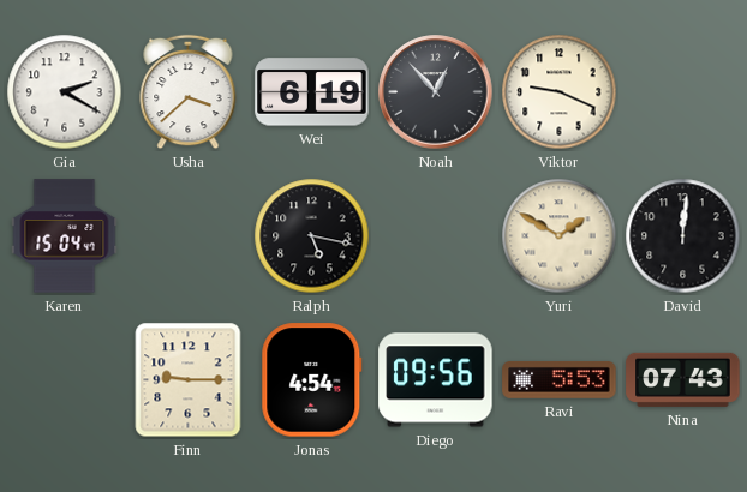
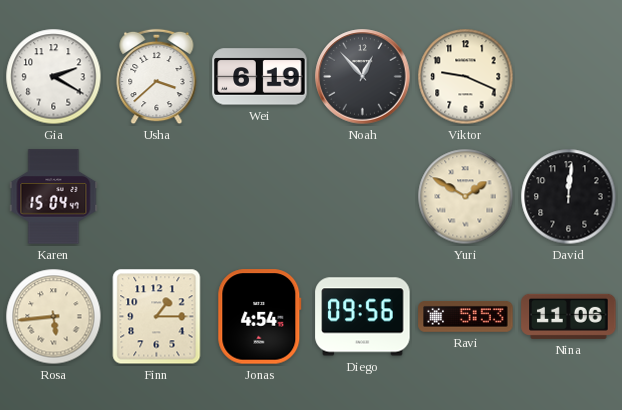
Ralph: 5:17 -> none
Rosa: none -> 5:44
Finn: 9:15 -> 1:15
Nina: 07:43 -> 11:06
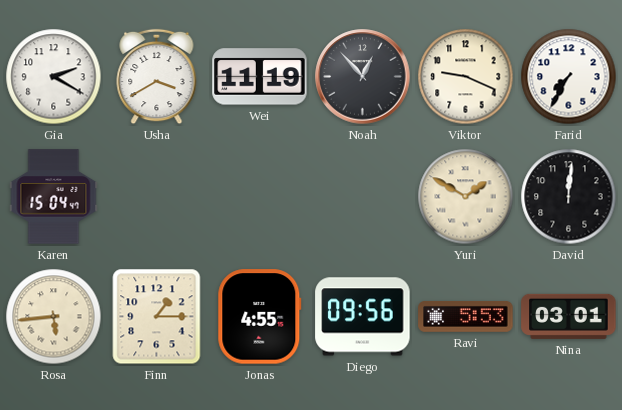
Usha: 3:38 -> 3:40
Wei: 6:19 -> 11:19
Farid: none -> 7:35
Jonas: 4:54 -> 4:55
Nina: 11:06 -> 03:01
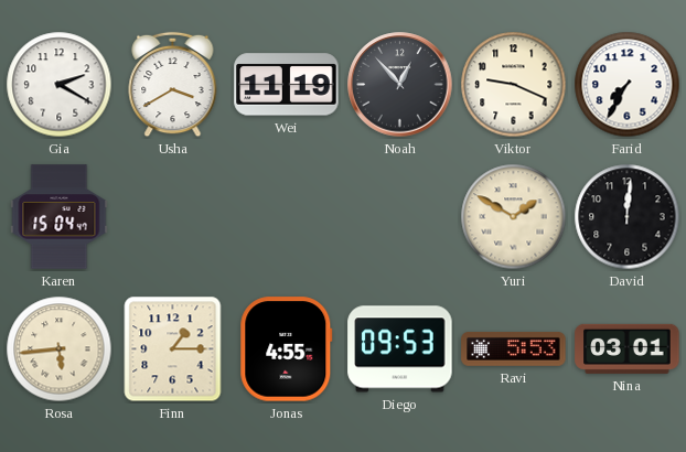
Diego: 09:56 -> 09:53
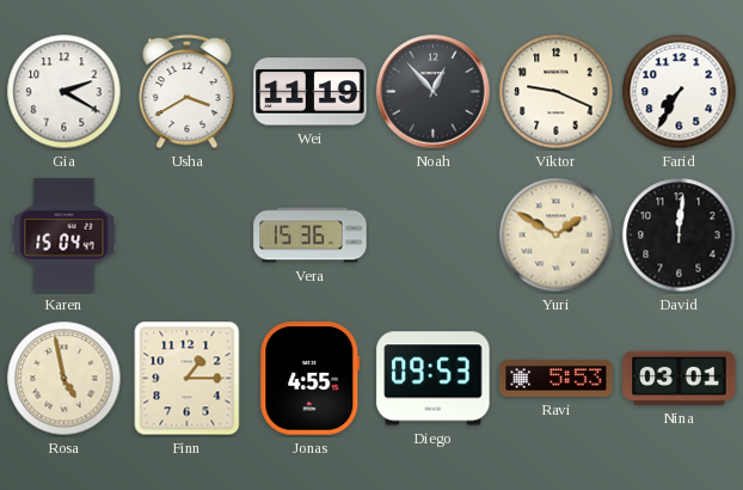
Vera: none -> 15:36
Rosa: 5:44 -> 4:58
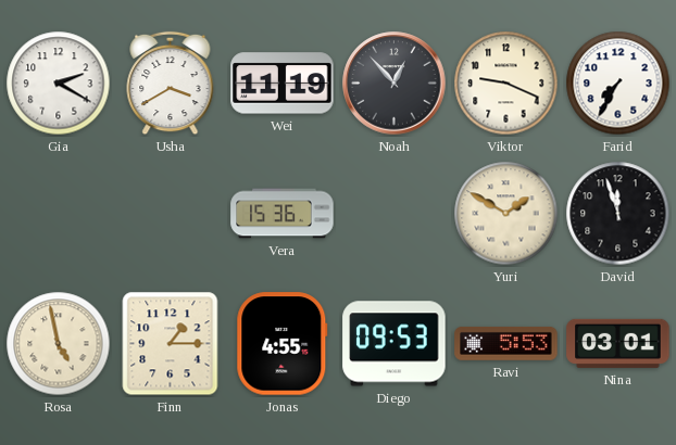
Karen: 15:04 -> none
David: 12:01 -> 11:57
